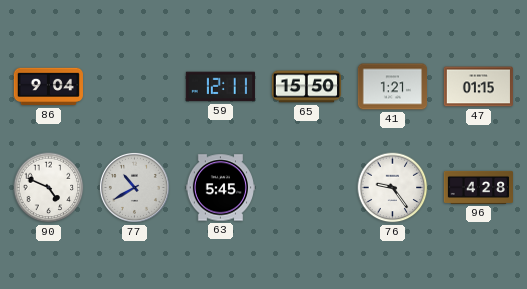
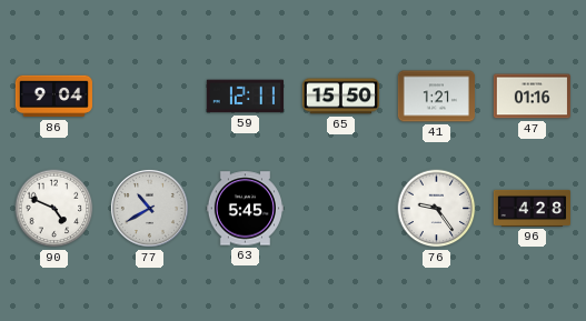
47: 01:15 -> 01:16
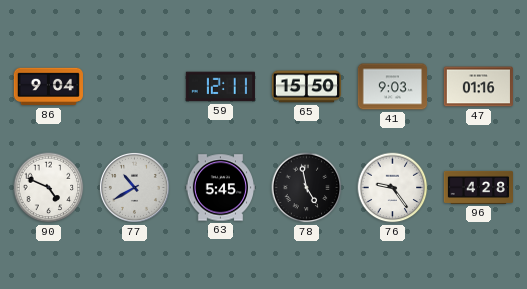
41: 1:21 -> 9:03
78: none -> 4:58
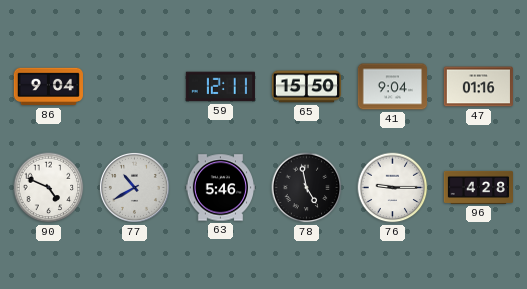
41: 9:03 -> 9:04
63: 5:45 -> 5:46
76: 9:24 -> 9:15
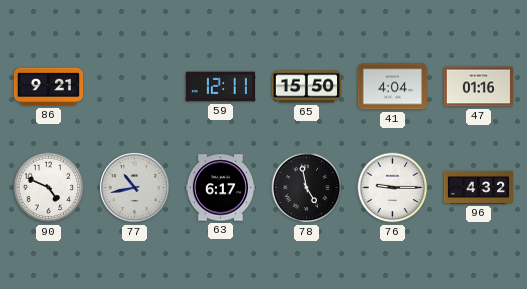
86: 9:04 -> 9:21
41: 9:04 -> 4:04
77: 10:40 -> 10:43
63: 5:46 -> 6:17
96: 4:28 -> 4:32
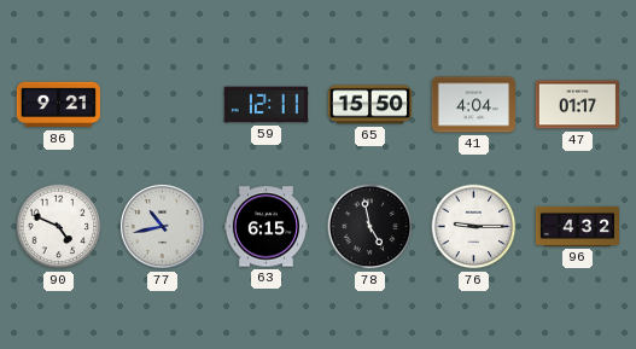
47: 01:16 -> 01:17
63: 6:17 -> 6:15
